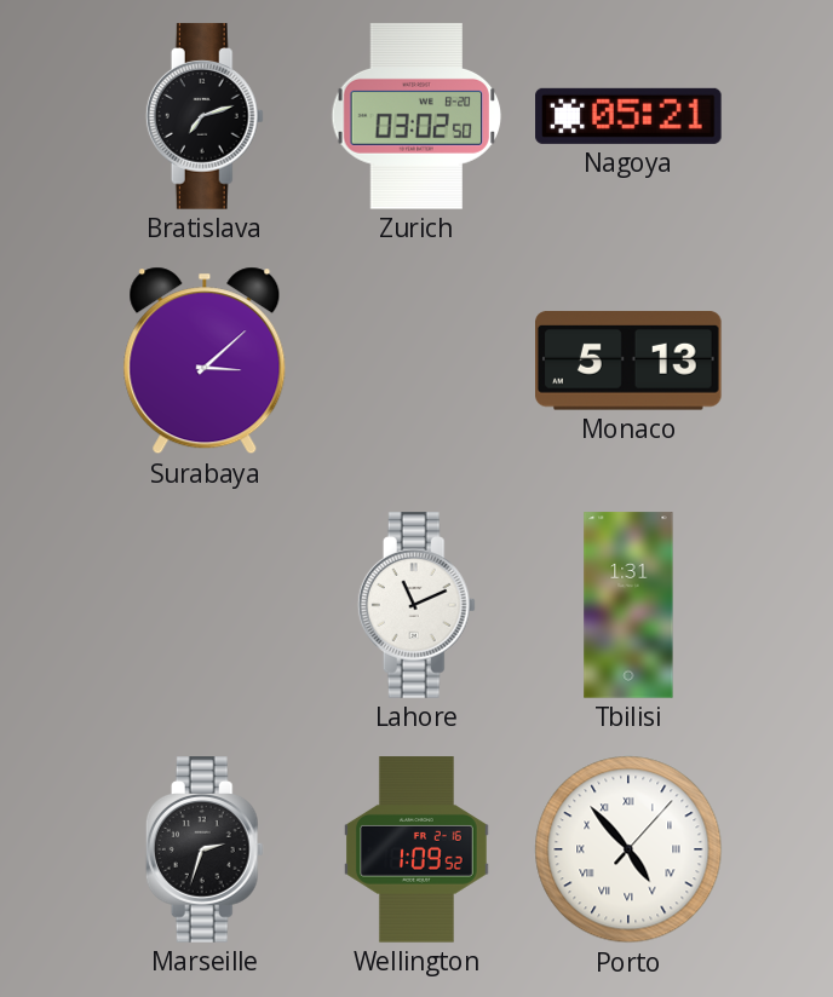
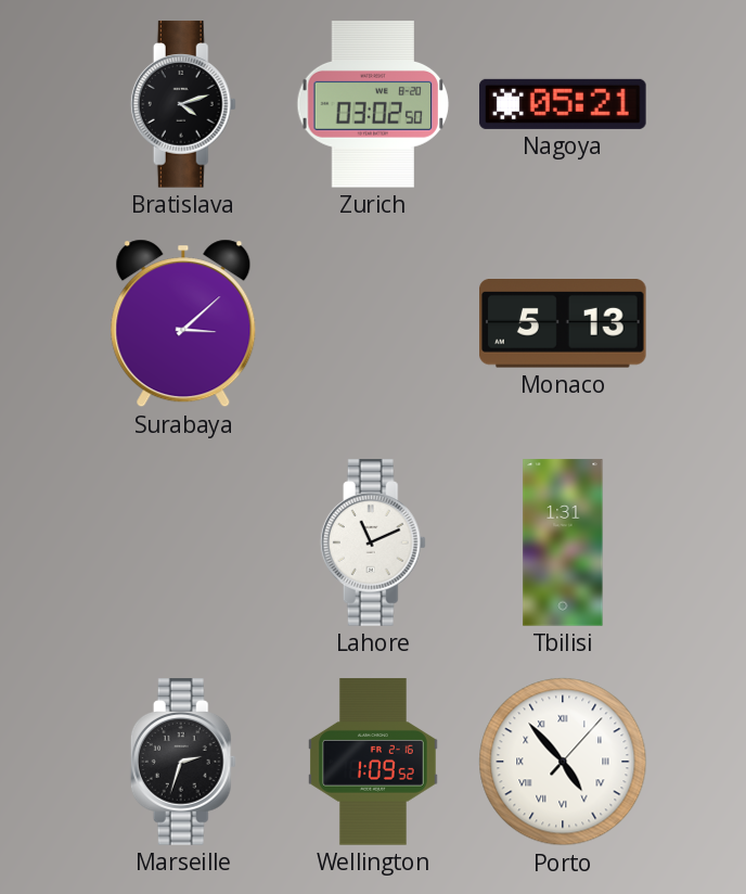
Bratislava: 7:12 -> 4:12
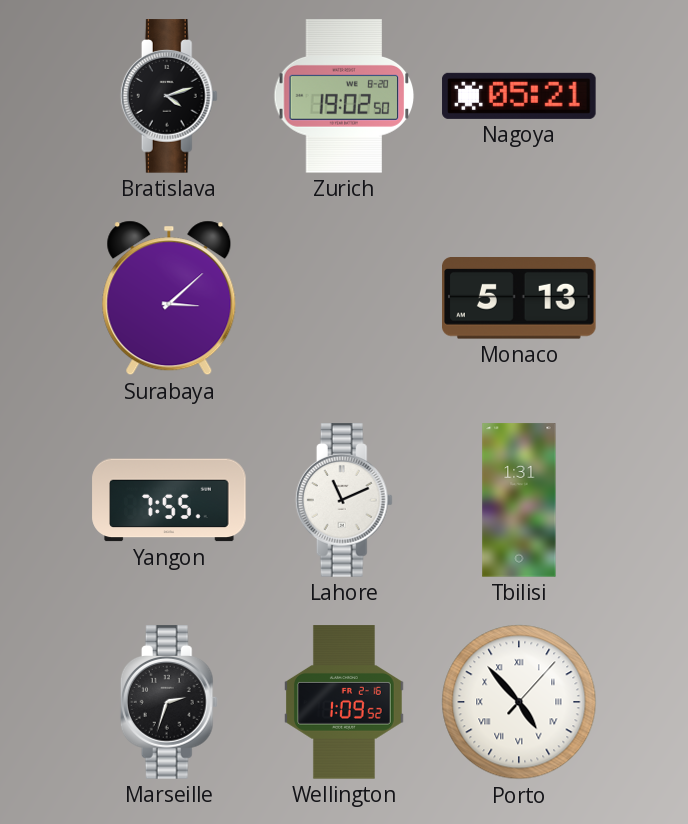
Zurich: 03:02 -> 19:02
Yangon: none -> 7:55
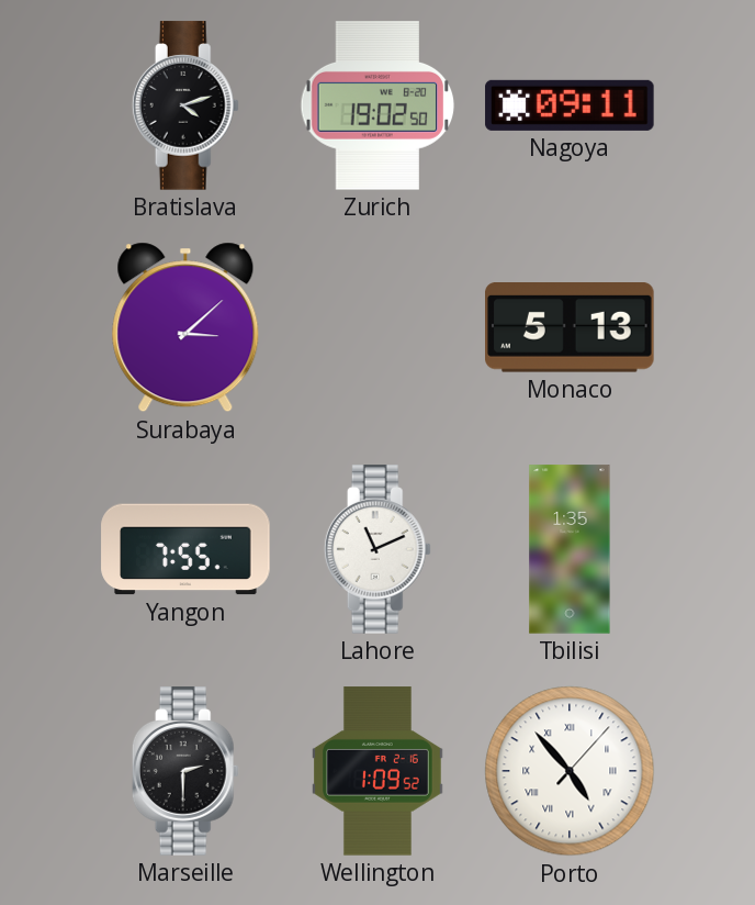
Nagoya: 05:21 -> 09:11
Tbilisi: 1:31 -> 1:35
Marseille: 2:33 -> 2:30
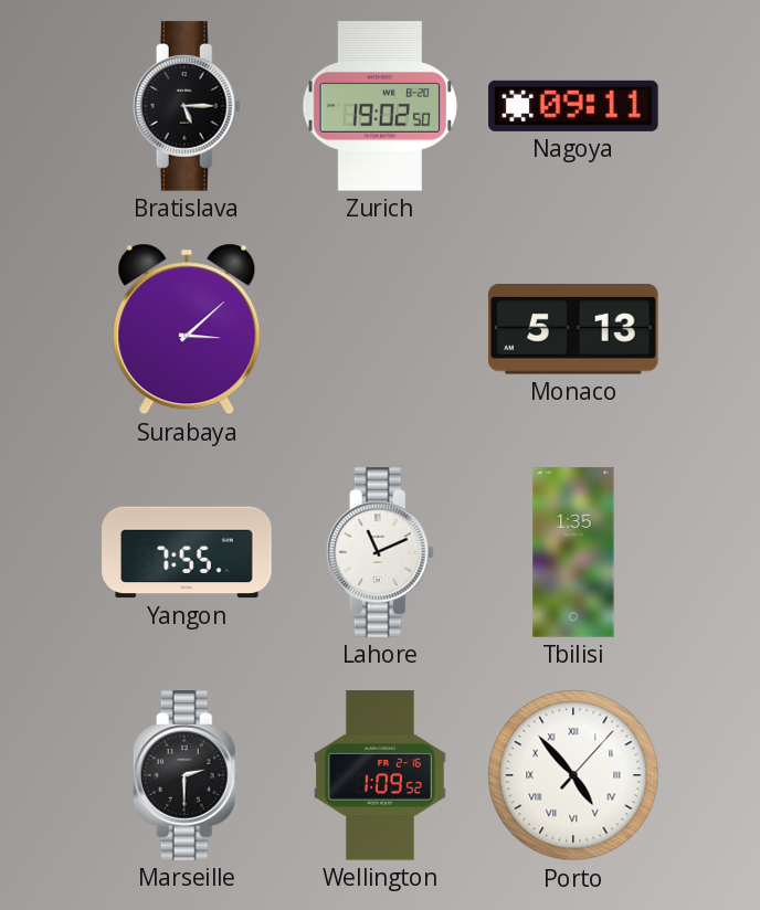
Bratislava: 4:12 -> 5:15
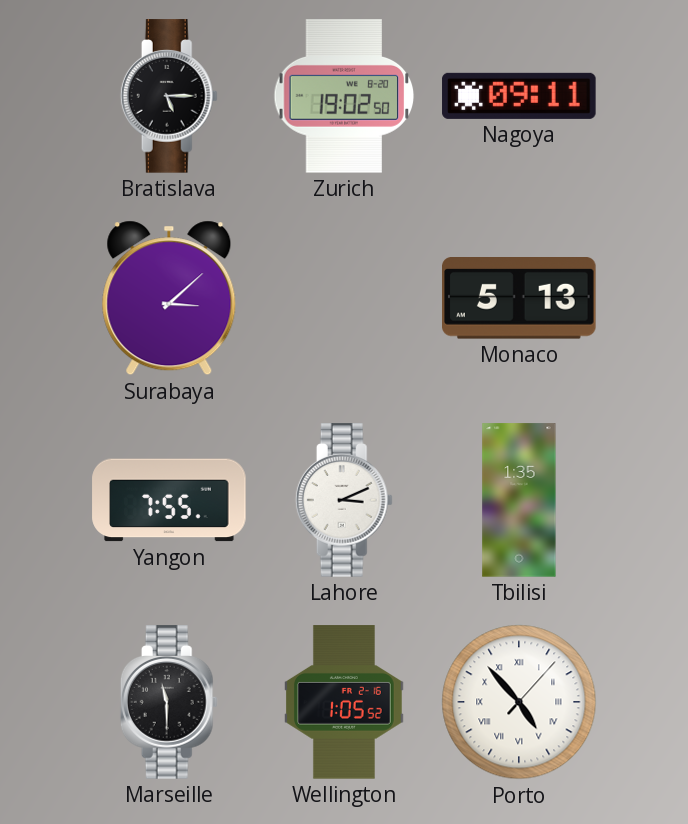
Lahore: 11:11 -> 3:11
Marseille: 2:30 -> 11:30
Wellington: 1:09 -> 1:05
